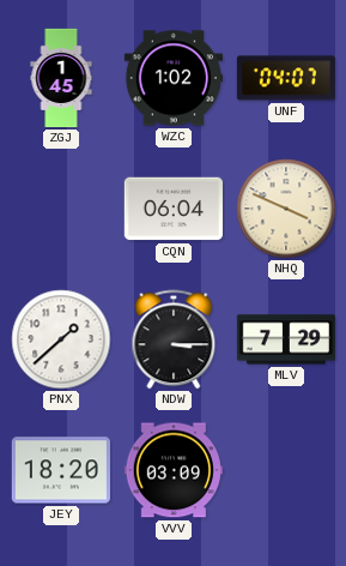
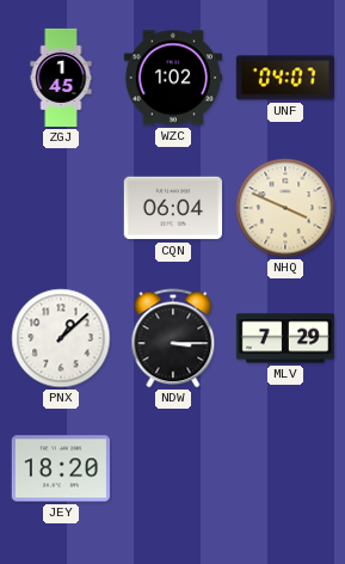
PNX: 1:38 -> 1:08
VVV: 03:09 -> none
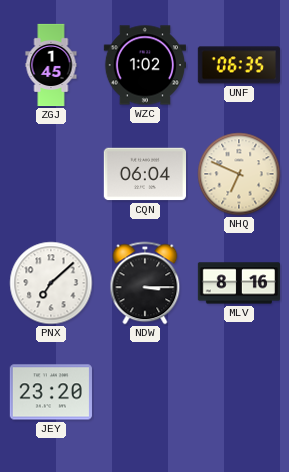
UNF: 04:07 -> 06:35
NHQ: 3:49 -> 6:49
PNX: 1:08 -> 7:08
MLV: 7:29 -> 8:16
JEY: 18:20 -> 23:20
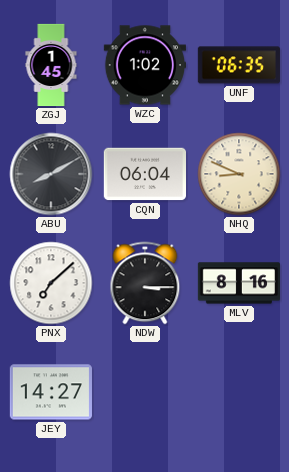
ABU: none -> 8:10
NHQ: 6:49 -> 8:49
JEY: 23:20 -> 14:27
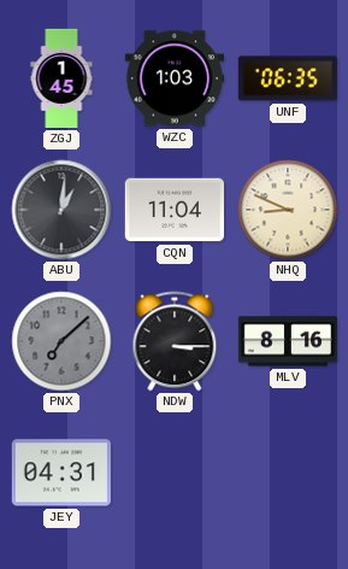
WZC: 1:02 -> 1:03
ABU: 8:10 -> 1:01
CQN: 06:04 -> 11:04
PNX dial: white -> grey
JEY: 14:27 -> 04:31
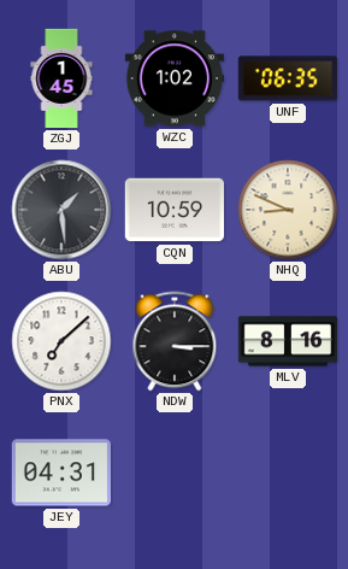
WZC: 1:03 -> 1:02
ABU: 1:01 -> 1:29
CQN: 11:04 -> 10:59
PNX dial: grey -> white
